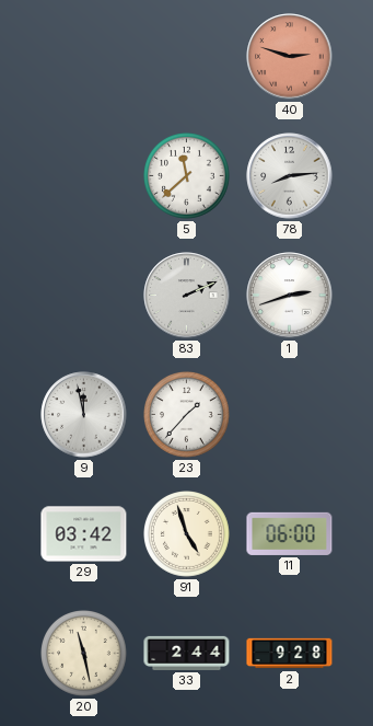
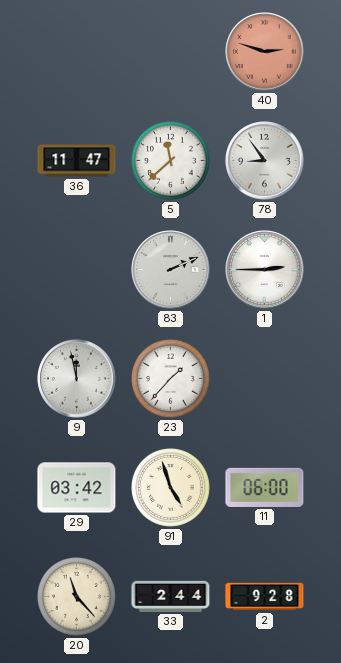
36: none -> 11:47
78: 8:14 -> 8:54
1: 2:42 -> 2:45
20: 11:28 -> 11:23
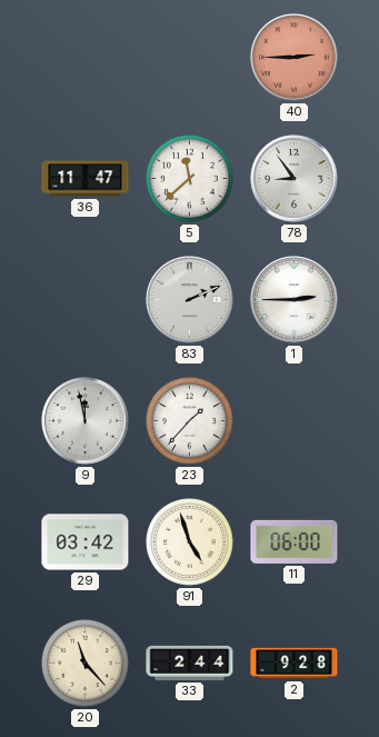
40: 2:48 -> 2:45
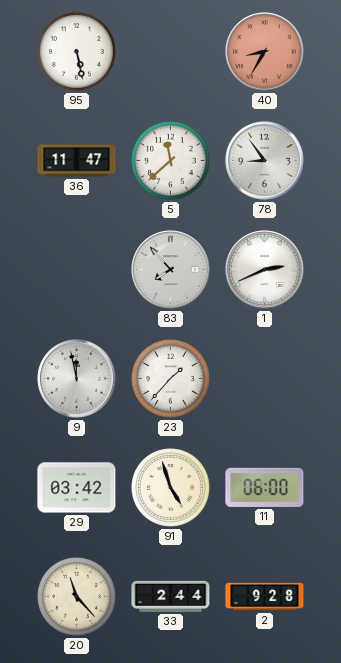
95: none -> 5:28
40: 2:45 -> 8:35
83: 2:11 -> 7:53
1: 2:45 -> 2:41
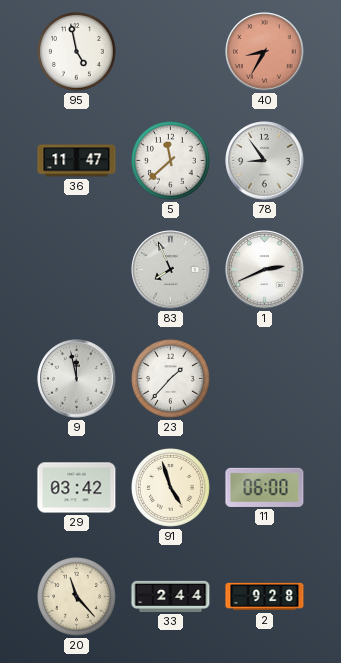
95: 5:28 -> 4:58
83: 7:53 -> 7:56
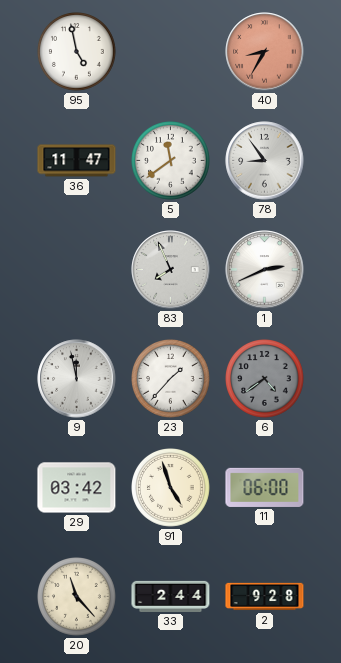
5: 11:38 -> 11:39
6: none -> 4:39
